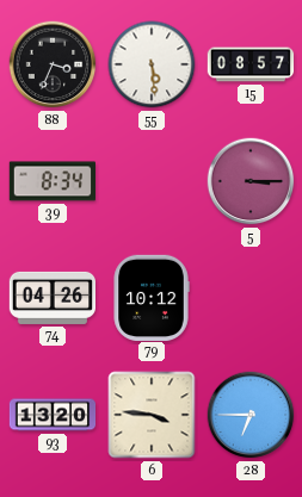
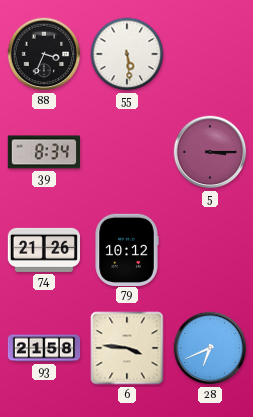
15: 08:57 -> none
74: 04:26 -> 21:26
93: 13:20 -> 21:58
28: 6:45 -> 6:41
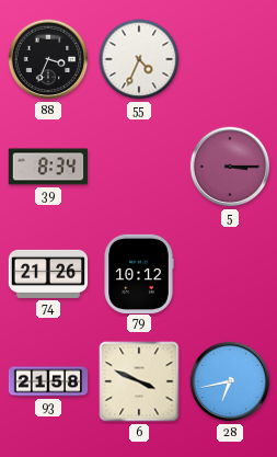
55: 5:29 -> 4:34
6: 3:46 -> 3:49
28: 6:41 -> 6:43
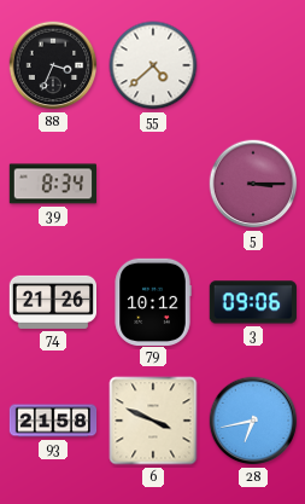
55: 4:34 -> 4:38
3: none -> 09:06
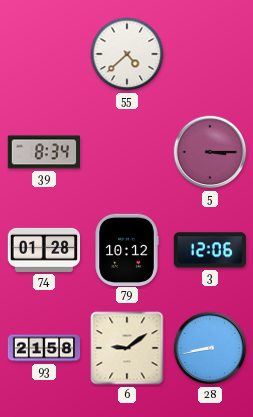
88: 3:34 -> none
74: 21:26 -> 01:28
3: 09:06 -> 12:06
6: 3:49 -> 9:09
28: 6:43 -> 8:43
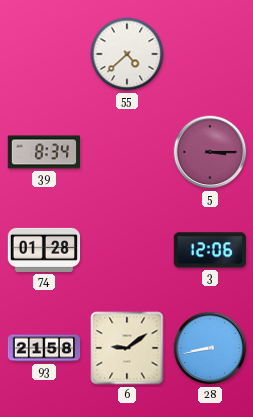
79: 10:12 -> none
